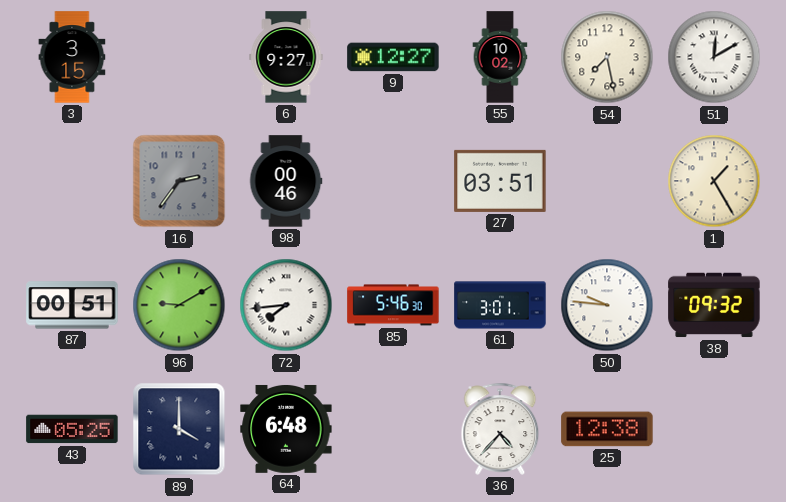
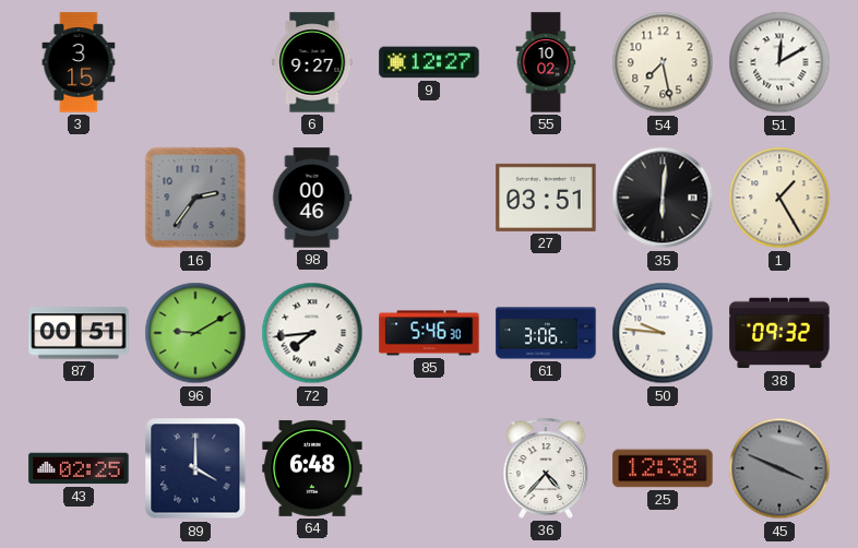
35: none -> 6:01
61: 3:01 -> 3:06
43: 05:25 -> 02:25
45: none -> 3:49
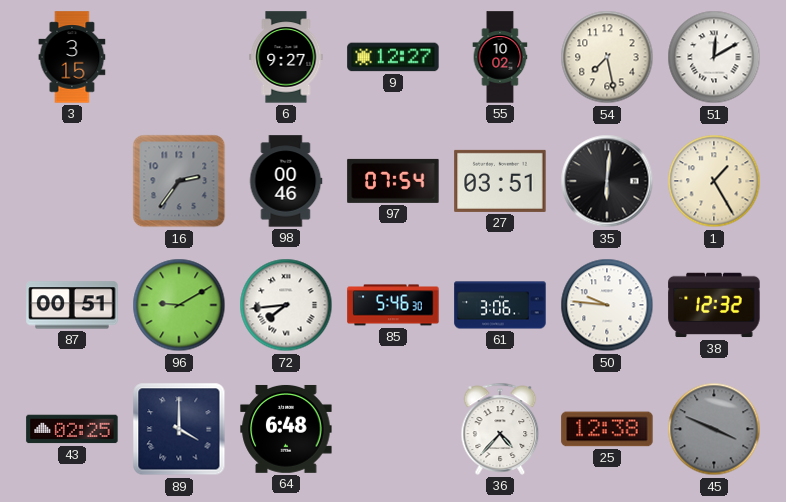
97: none -> 07:54
38: 09:32 -> 12:32
